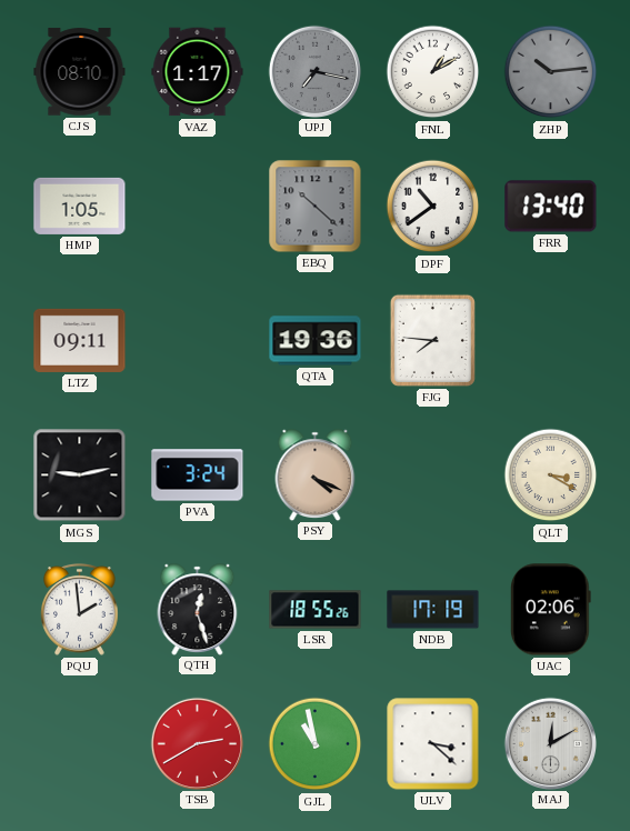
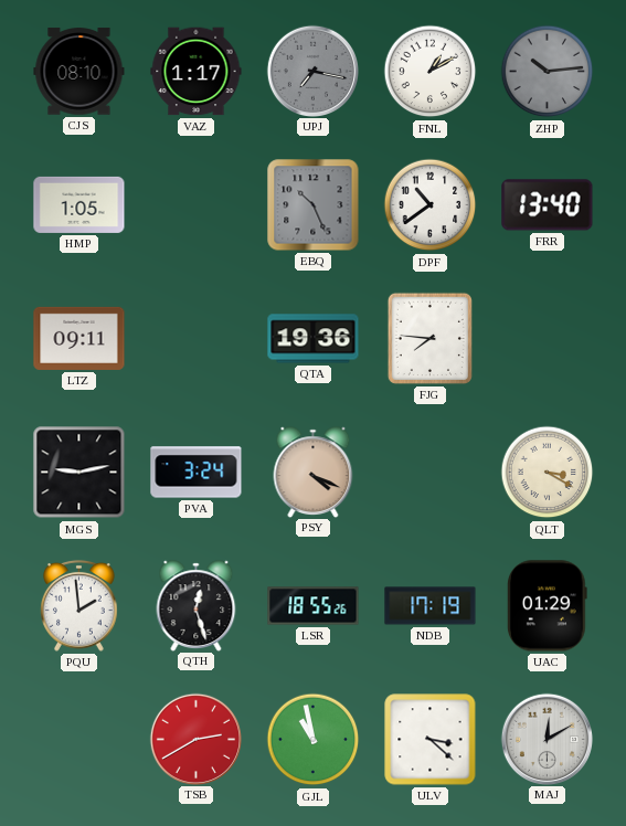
EBQ: 10:22 -> 10:26
UAC: 02:06 -> 01:29
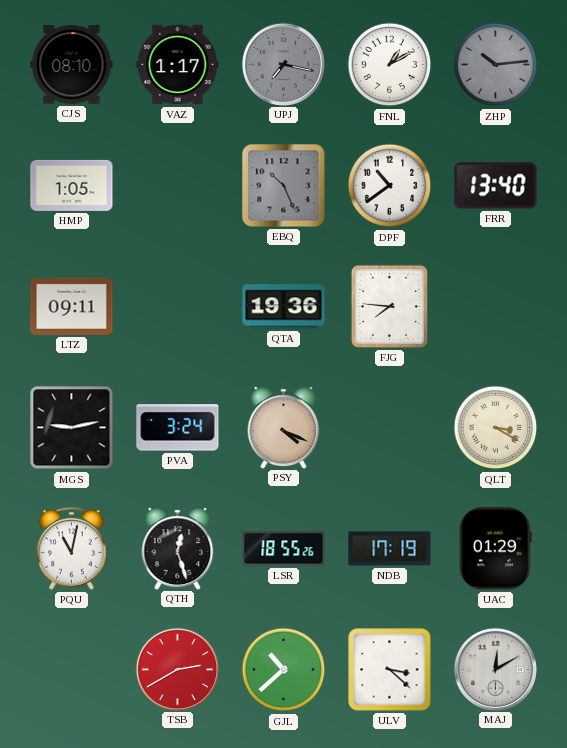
PQU: 1:59 -> 11:02
GJL: 10:58 -> 10:38
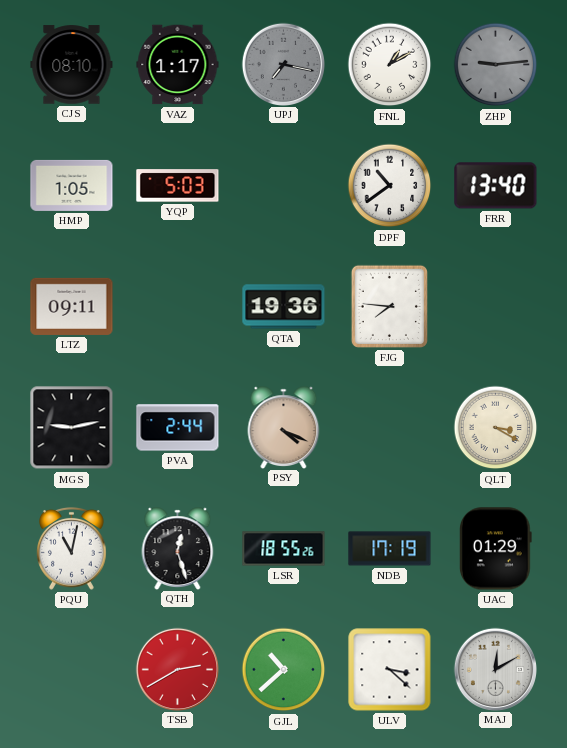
ZHP: 10:14 -> 9:14
YQP: none -> 5:03
EBQ: 10:26 -> none
PVA: 3:24 -> 2:44
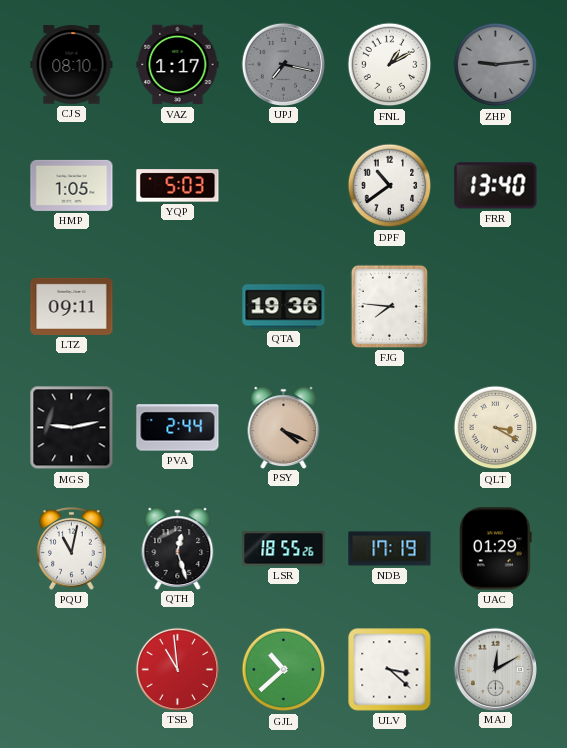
TSB: 2:40 -> 10:59
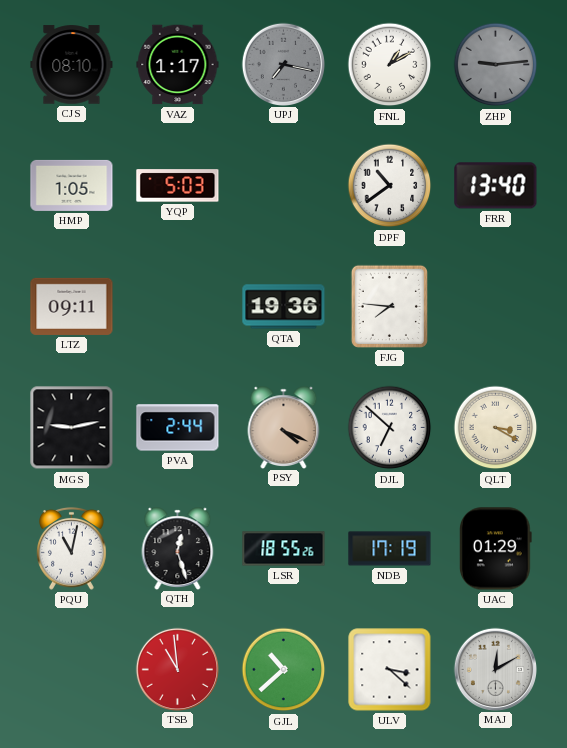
DJL: none -> 6:52
